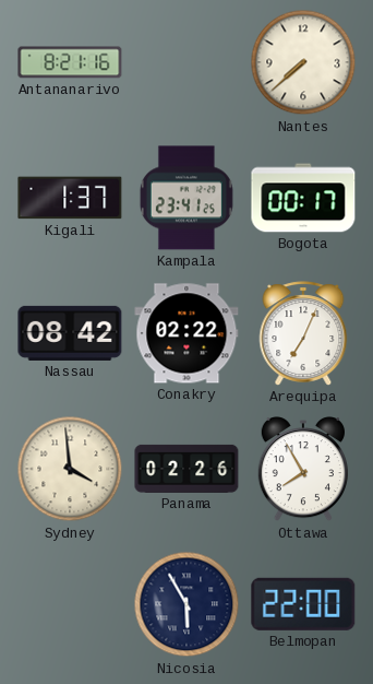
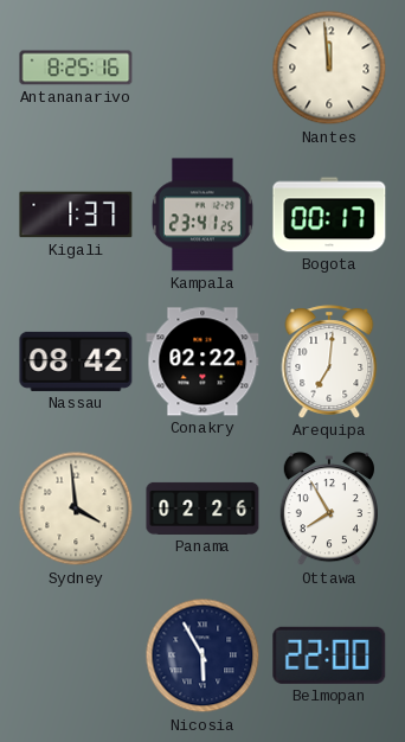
Antananarivo: 8:21 -> 8:25
Nantes: 7:38 -> 11:59
Arequipa: 7:04 -> 7:01
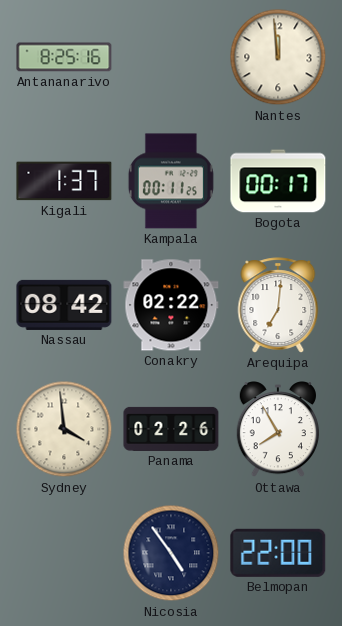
Kampala: 23:41 -> 00:11
Nicosia: 5:55 -> 4:54
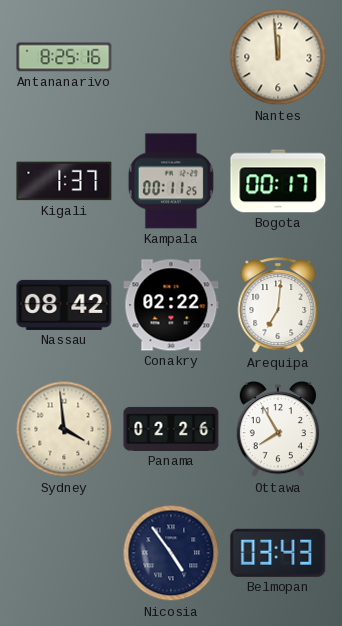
Belmopan: 22:00 -> 03:43
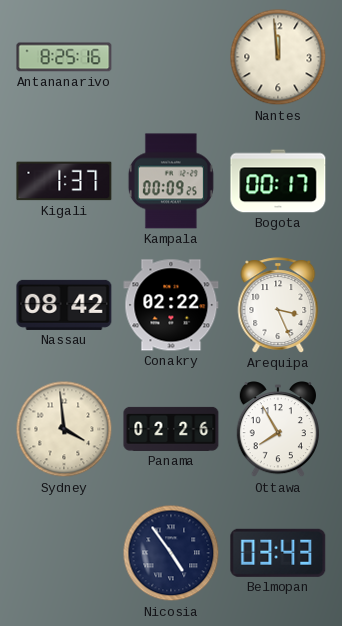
Kampala: 00:11 -> 00:09
Arequipa: 7:01 -> 3:26
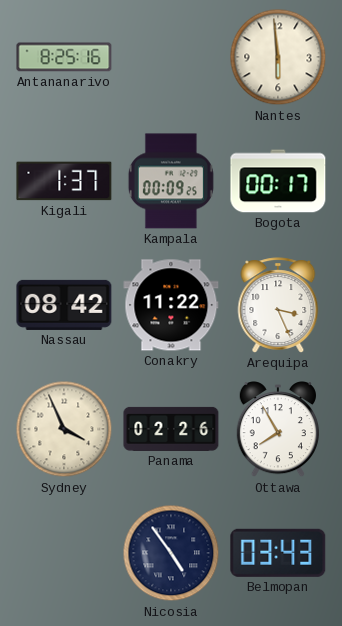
Nantes: 11:59 -> 5:59
Conakry: 02:22 -> 11:22
Sydney: 3:59 -> 3:56
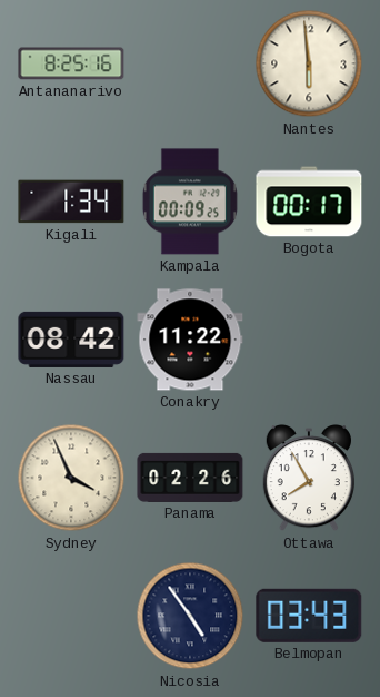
Kigali: 1:37 -> 1:34
Arequipa: 3:26 -> none
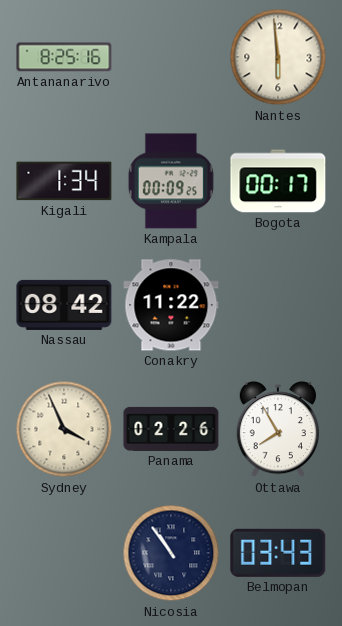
Nicosia: 4:54 -> 10:54
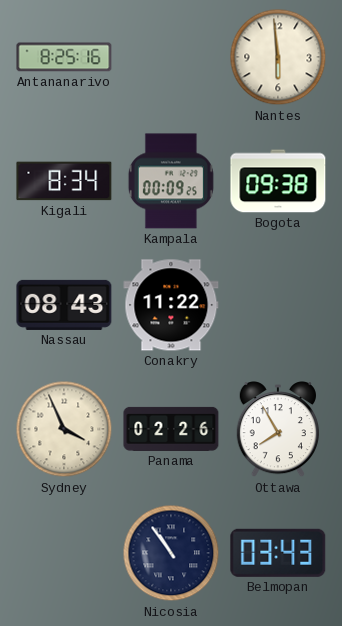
Kigali: 1:34 -> 8:34
Bogota: 00:17 -> 09:38
Nassau: 08:42 -> 08:43
